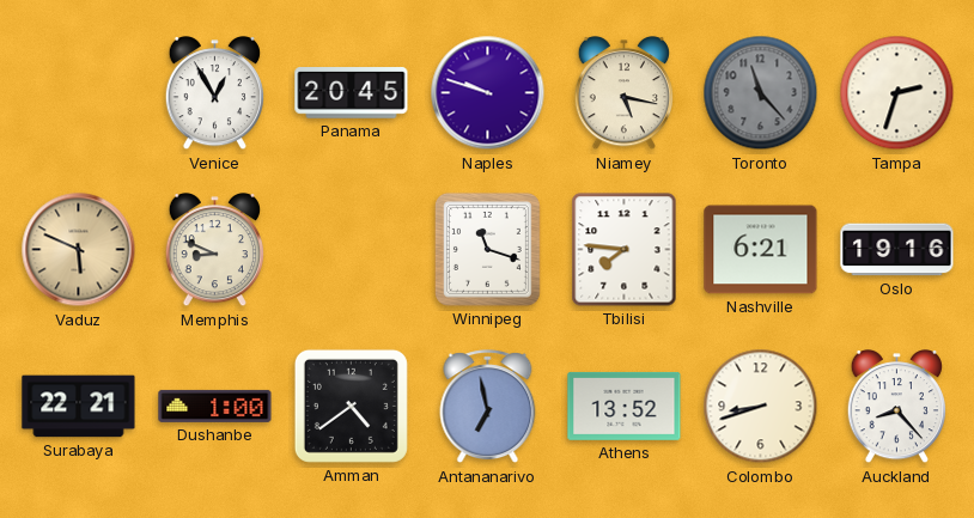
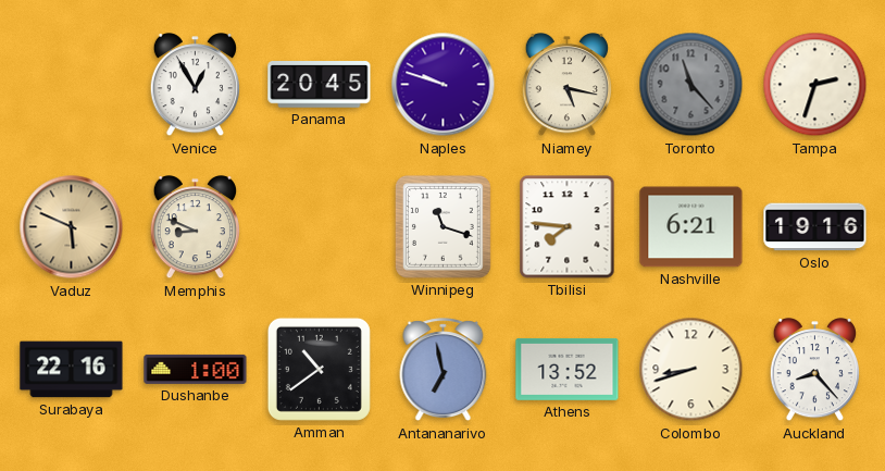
Surabaya: 22:21 -> 22:16
Amman: 4:39 -> 10:39
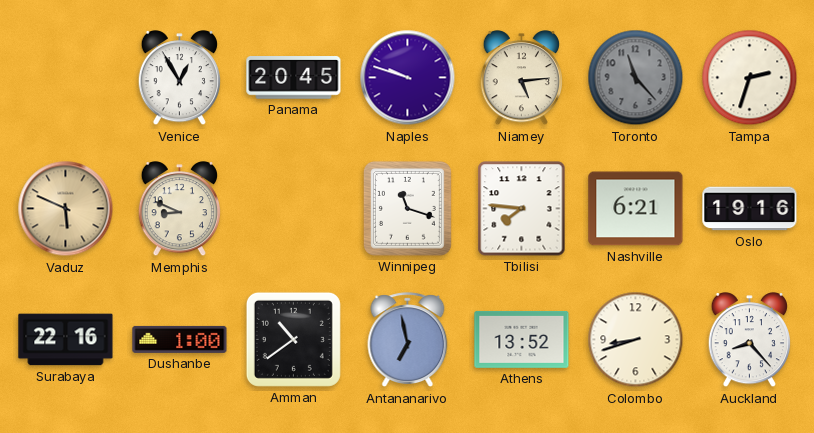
Niamey: 5:17 -> 5:14
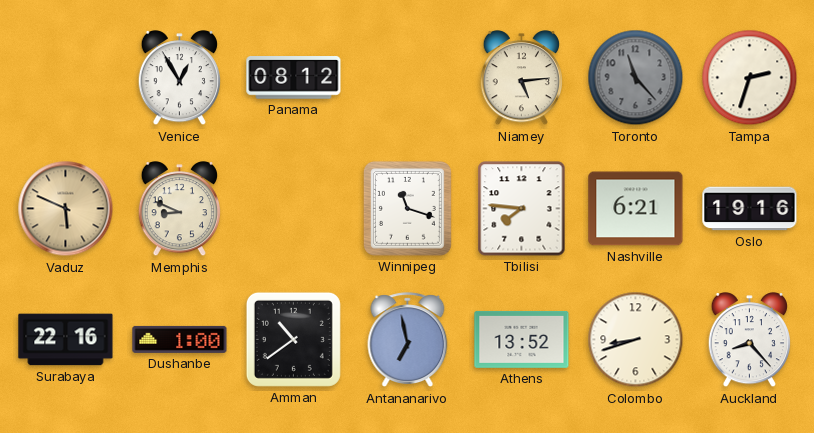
Panama: 20:45 -> 08:12
Naples: 9:48 -> none
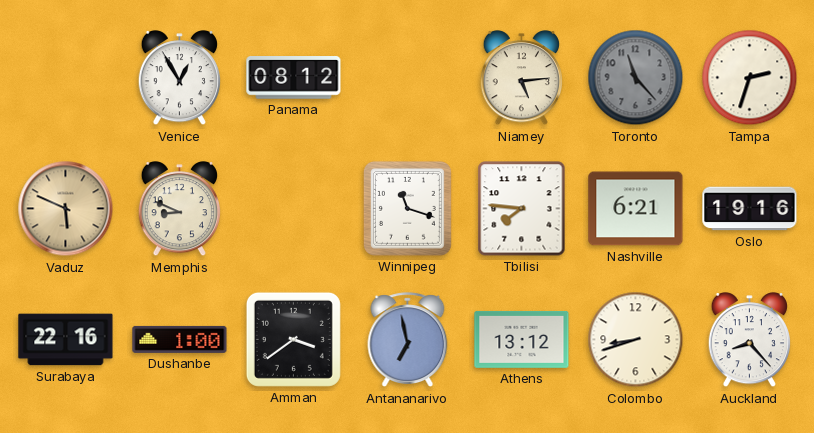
Amman: 10:39 -> 3:39
Athens: 13:52 -> 13:12
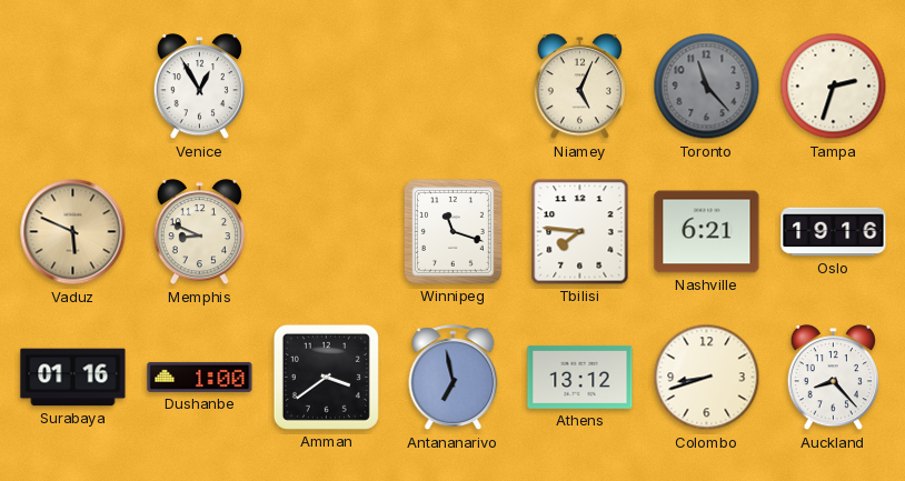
Panama: 08:12 -> none
Niamey: 5:14 -> 5:04
Surabaya: 22:16 -> 01:16
